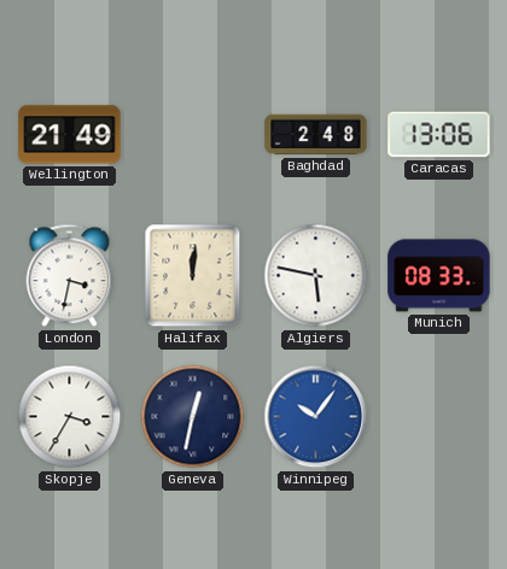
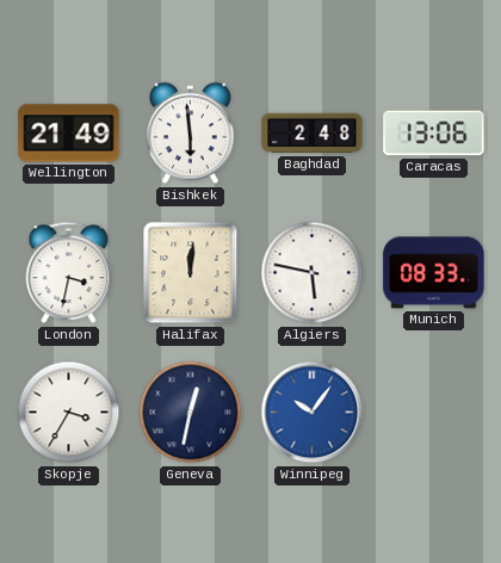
Bishkek: none -> 5:59
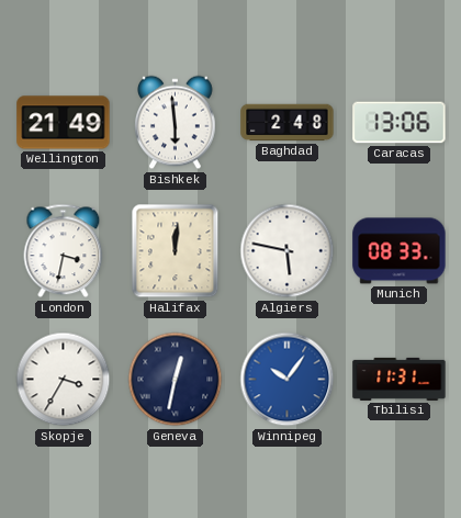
Tbilisi: none -> 11:31
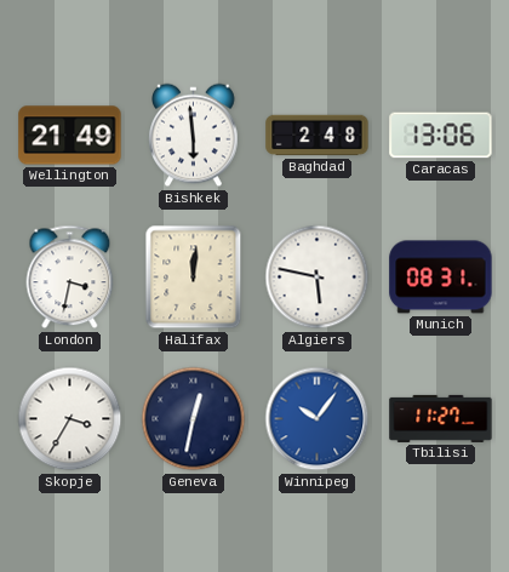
Munich: 08:33 -> 08:31
Tbilisi: 11:31 -> 11:27
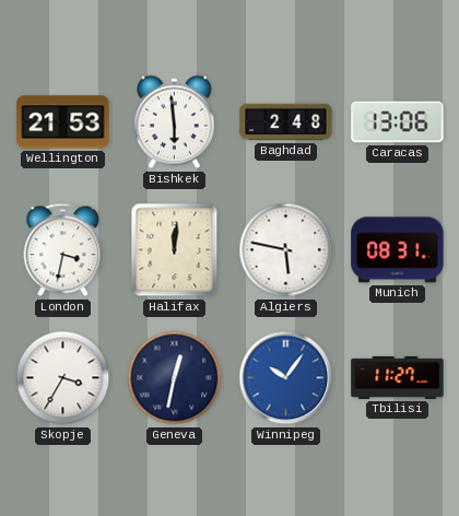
Wellington: 21:49 -> 21:53
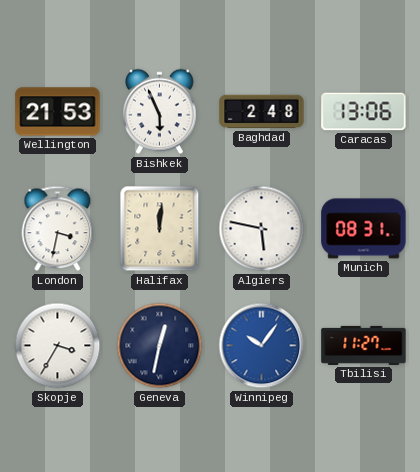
Bishkek: 5:59 -> 5:56
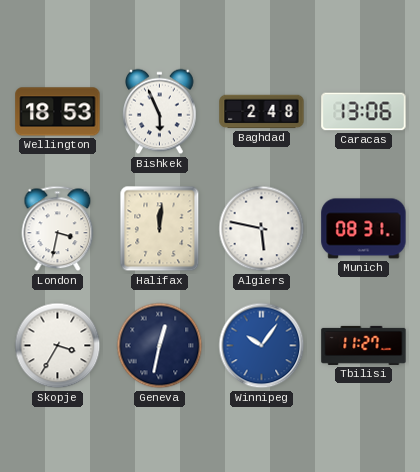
Wellington: 21:53 -> 18:53
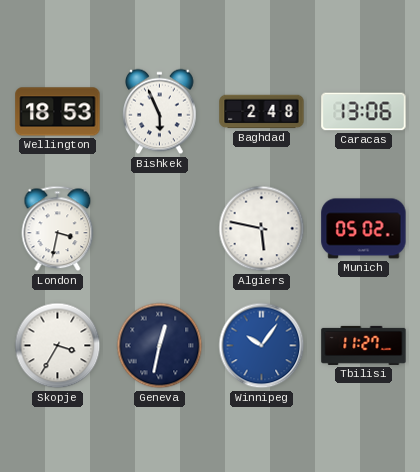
Halifax: 12:01 -> none
Munich: 08:31 -> 05:02
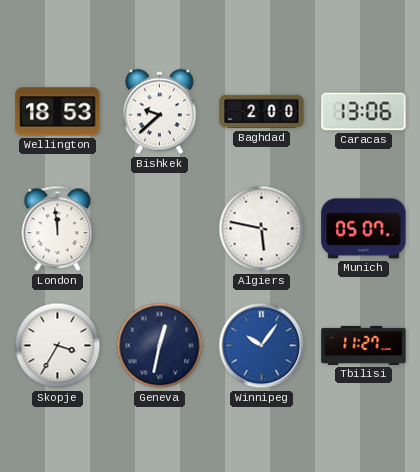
Bishkek: 5:56 -> 9:38
Baghdad: 2:48 -> 2:00
London: 3:32 -> 11:59
Munich: 05:02 -> 05:07
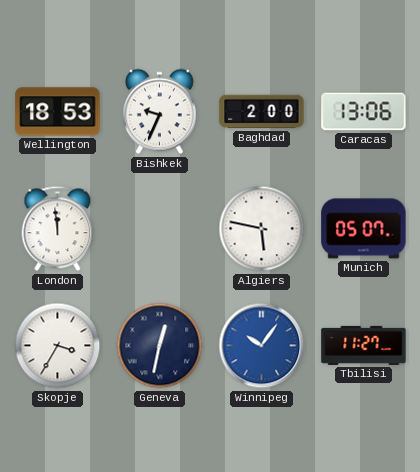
Bishkek: 9:38 -> 9:34
